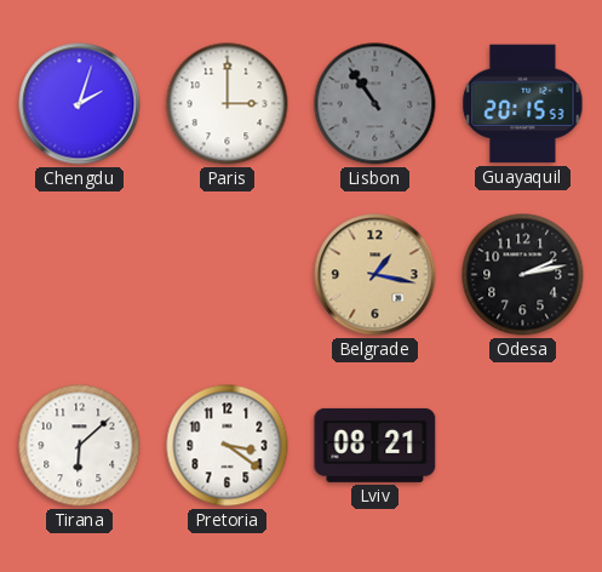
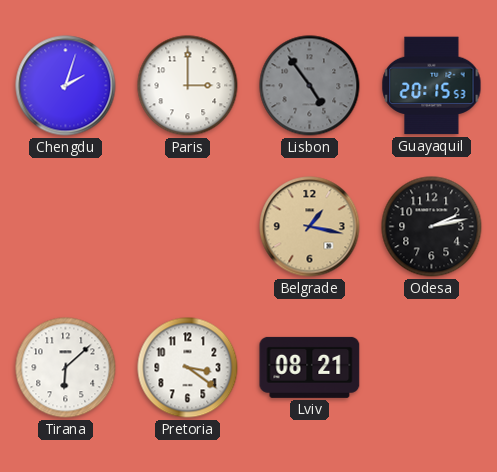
Lisbon: 10:54 -> 4:54
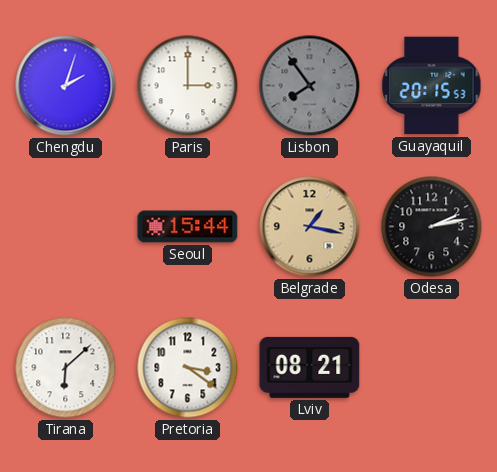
Lisbon: 4:54 -> 7:54
Seoul: none -> 15:44
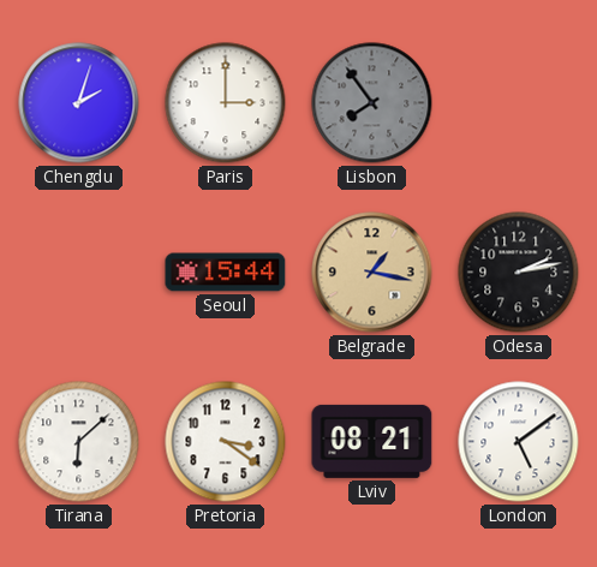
Guayaquil: 20:15 -> none
London: none -> 5:09
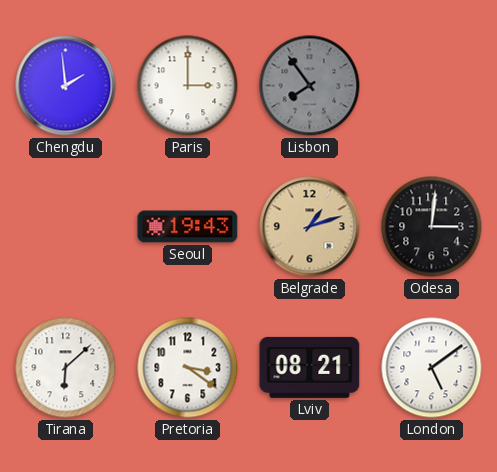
Chengdu: 2:03 -> 1:59
Seoul: 15:44 -> 19:43
Belgrade: 1:17 -> 1:12
Odesa: 2:13 -> 3:01
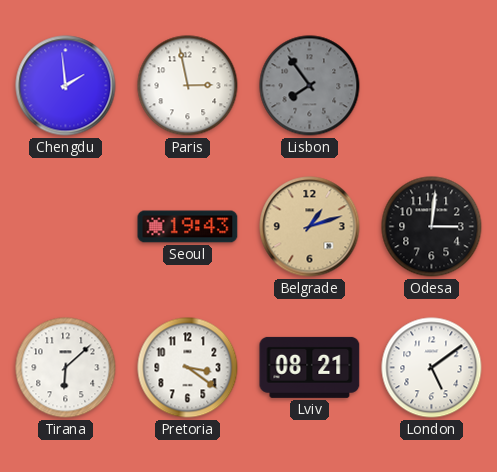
Paris: 3:00 -> 2:58
